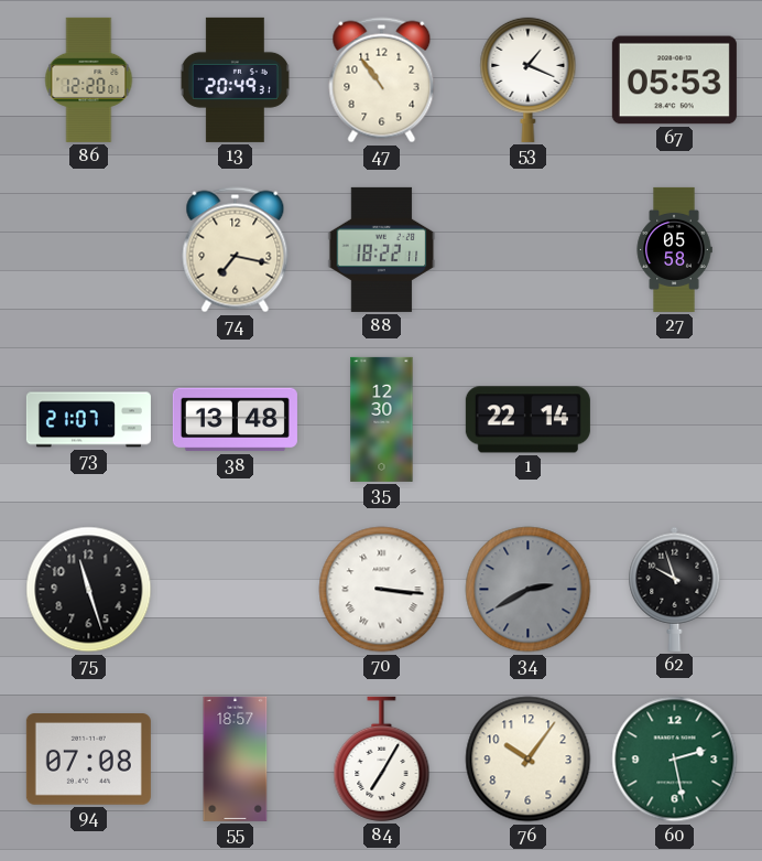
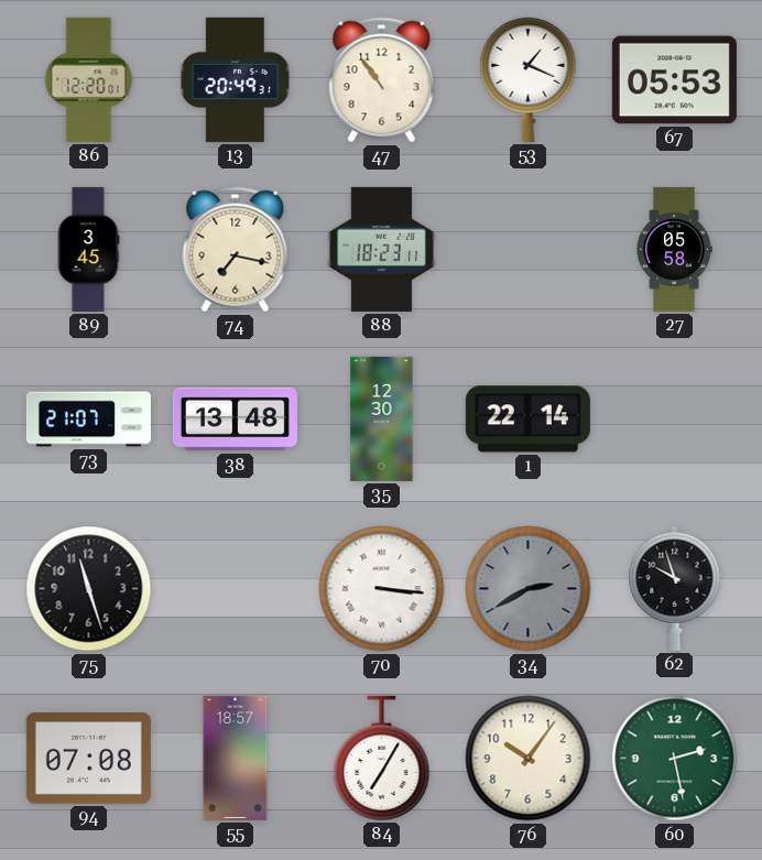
89: none -> 3:45
88: 18:22 -> 18:23
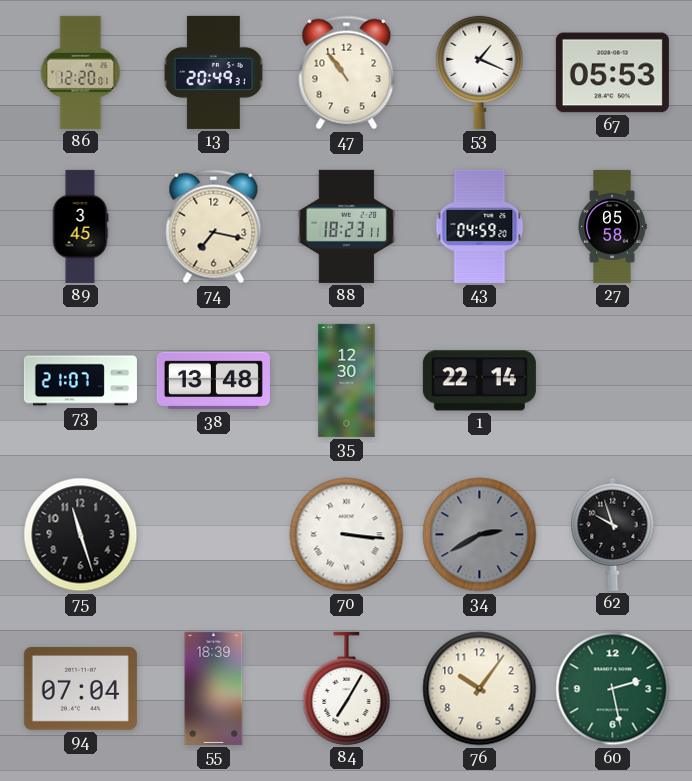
43: none -> 04:59
94: 07:08 -> 07:04
55: 18:57 -> 18:39
